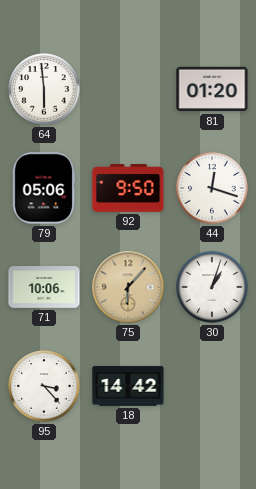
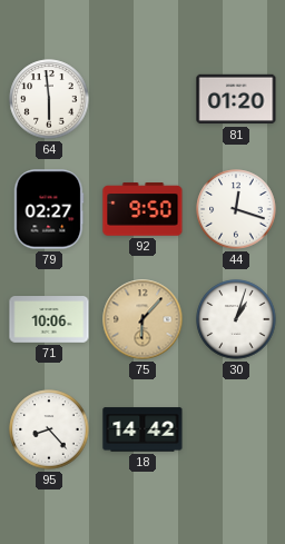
79: 05:06 -> 02:27
95: 3:23 -> 8:23
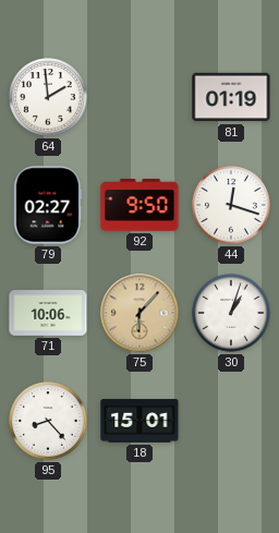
64: 5:59 -> 1:59
81: 01:20 -> 01:19
18: 14:42 -> 15:01
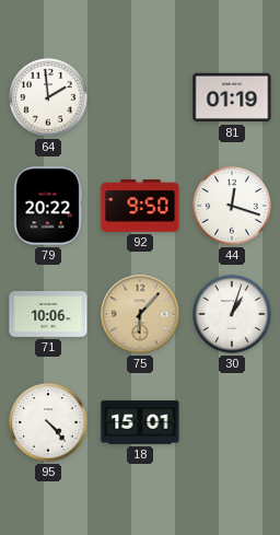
79: 02:27 -> 20:22
95: 8:23 -> 4:23
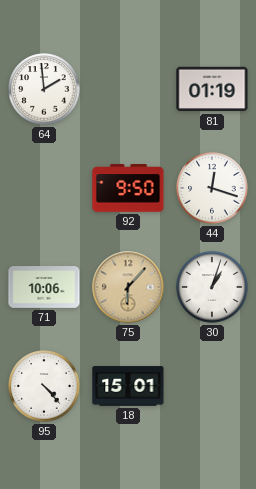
79: 20:22 -> none
